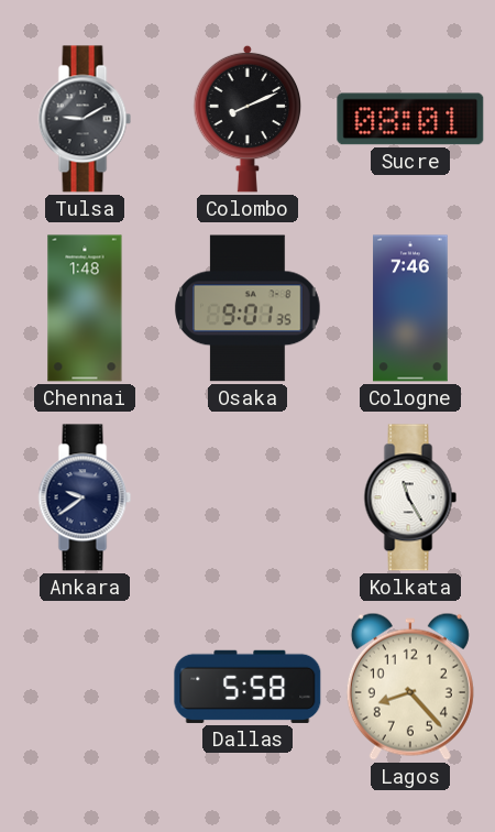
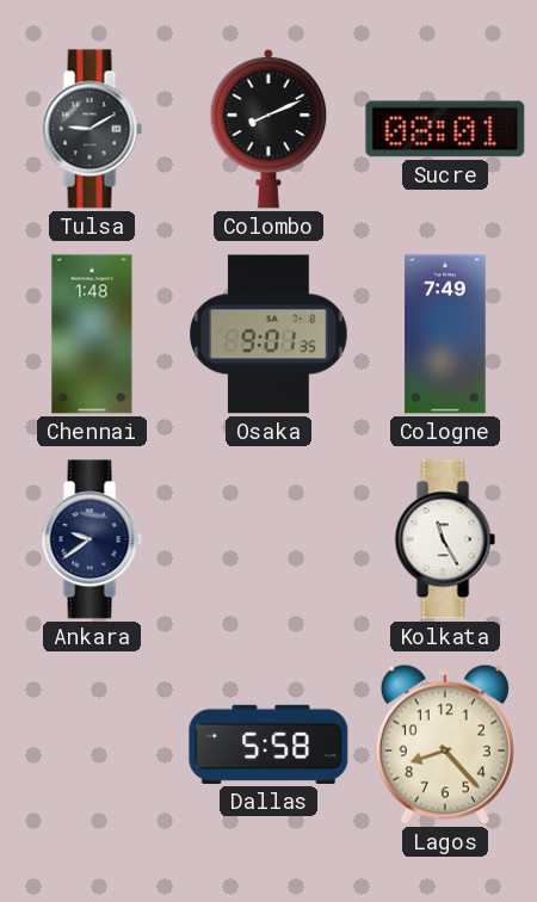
Cologne: 7:46 -> 7:49
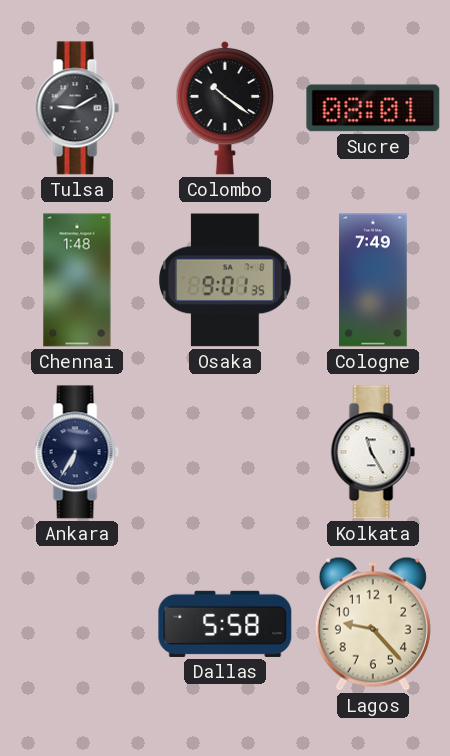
Colombo: 8:11 -> 10:21
Ankara: 9:39 -> 6:35
Lagos: 8:23 -> 9:23
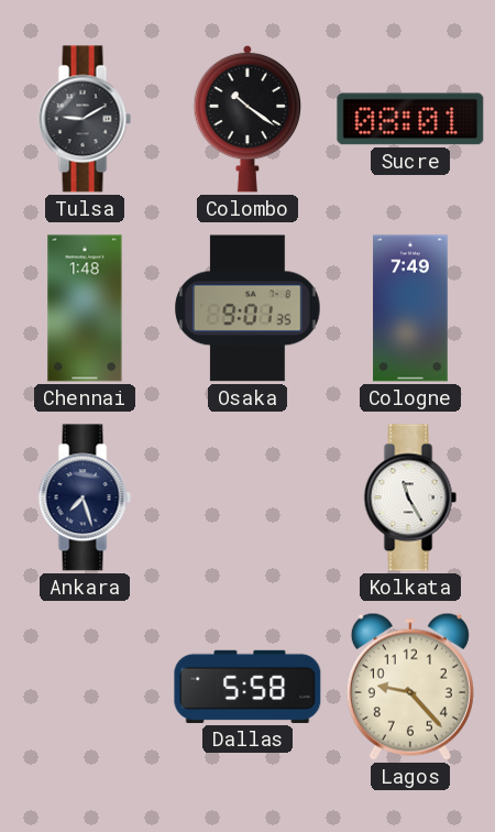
Ankara: 6:35 -> 7:27
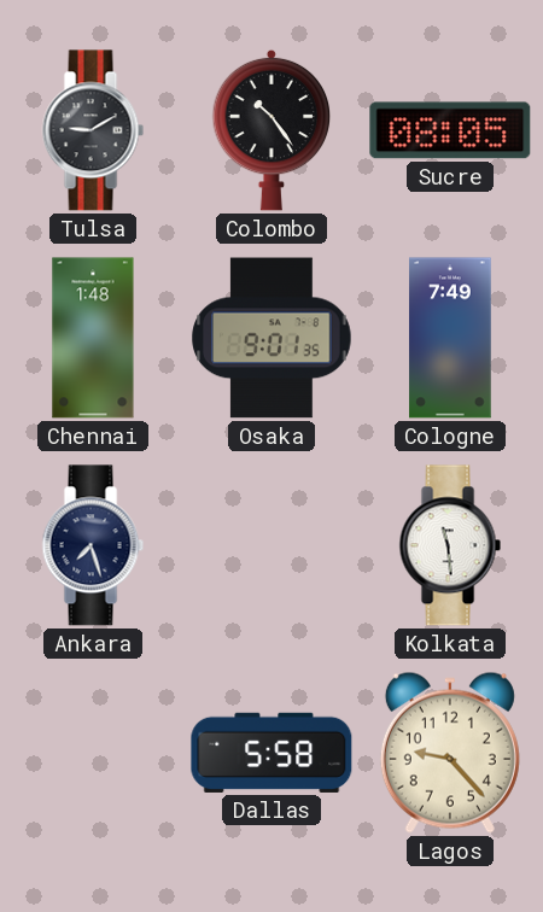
Colombo: 10:21 -> 10:24
Sucre: 08:01 -> 08:05
Kolkata: 11:25 -> 11:29
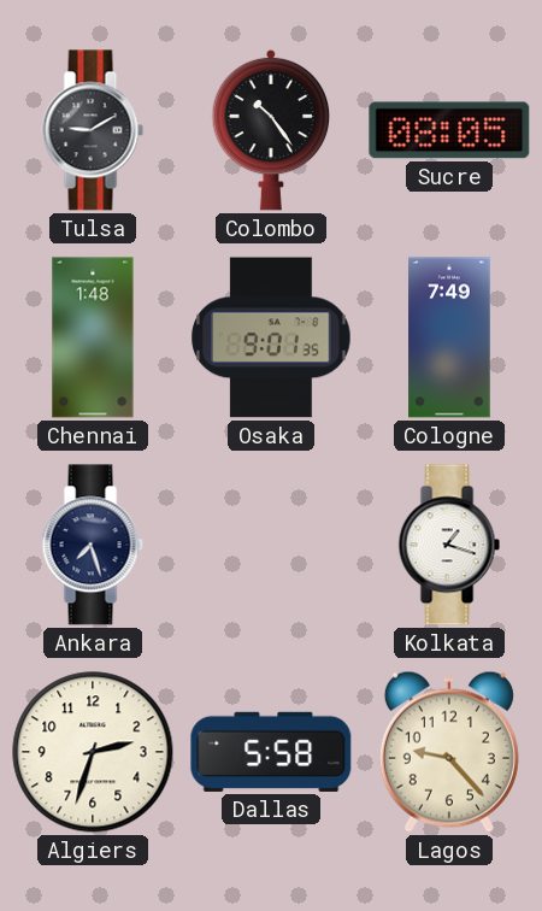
Kolkata: 11:29 -> 1:18
Algiers: none -> 2:33
